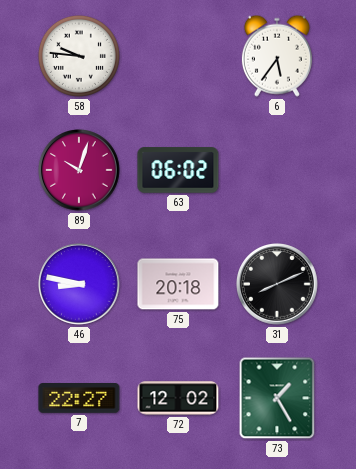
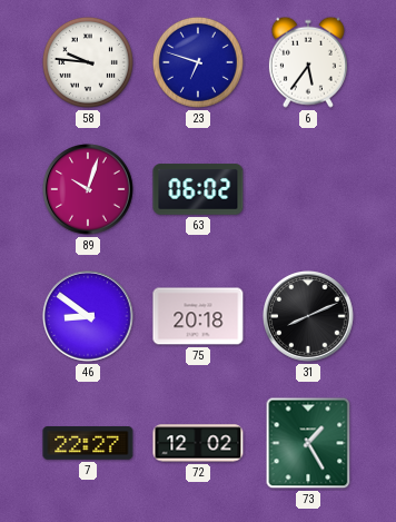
23: none -> 6:48
46: 8:47 -> 8:51
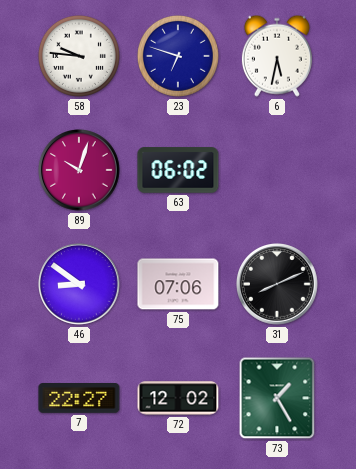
6: 5:36 -> 5:32
75: 20:18 -> 07:06
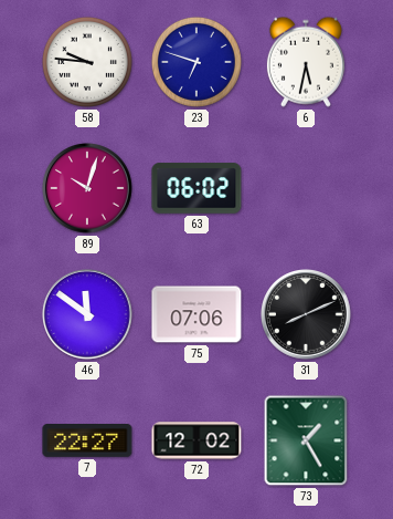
46: 8:51 -> 11:51
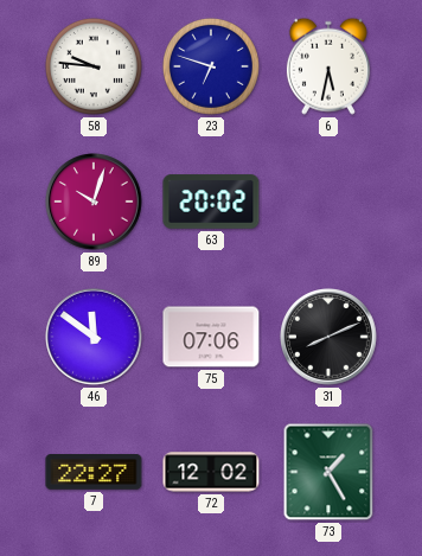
63: 06:02 -> 20:02
